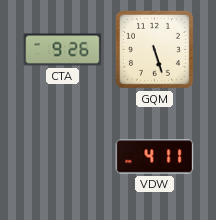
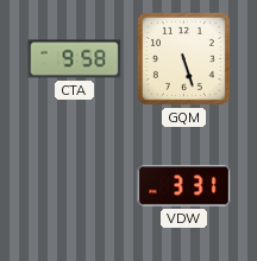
CTA: 9:26 -> 9:58
VDW: 4:11 -> 3:31
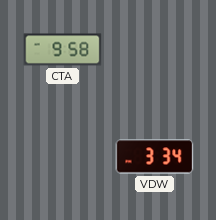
GQM: 5:27 -> none
VDW: 3:31 -> 3:34
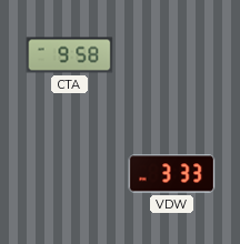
VDW: 3:34 -> 3:33
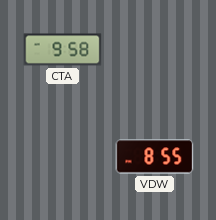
VDW: 3:33 -> 8:55
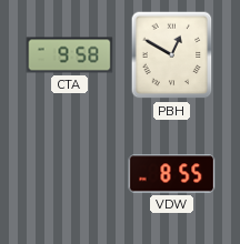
PBH: none -> 12:50
